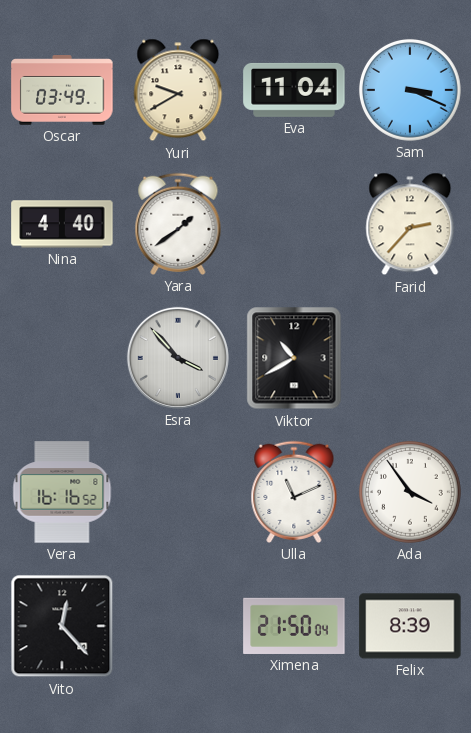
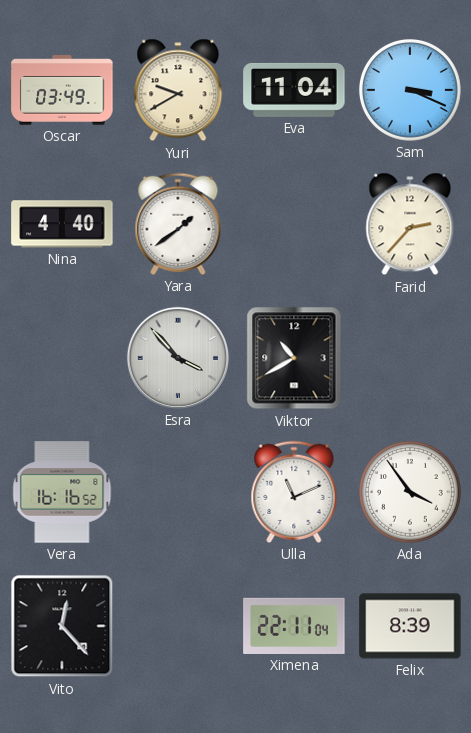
Ximena: 21:50 -> 22:11
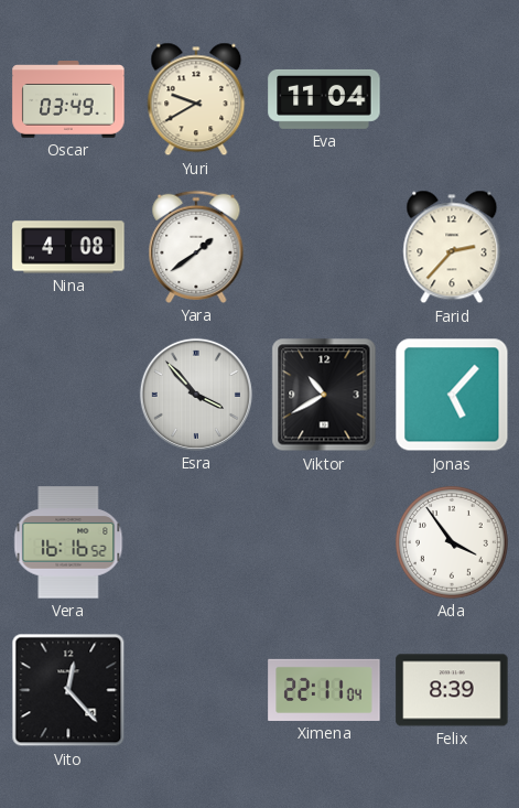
Sam: 3:19 -> none
Nina: 4:40 -> 4:08
Jonas: none -> 5:07
Ulla: 11:11 -> none
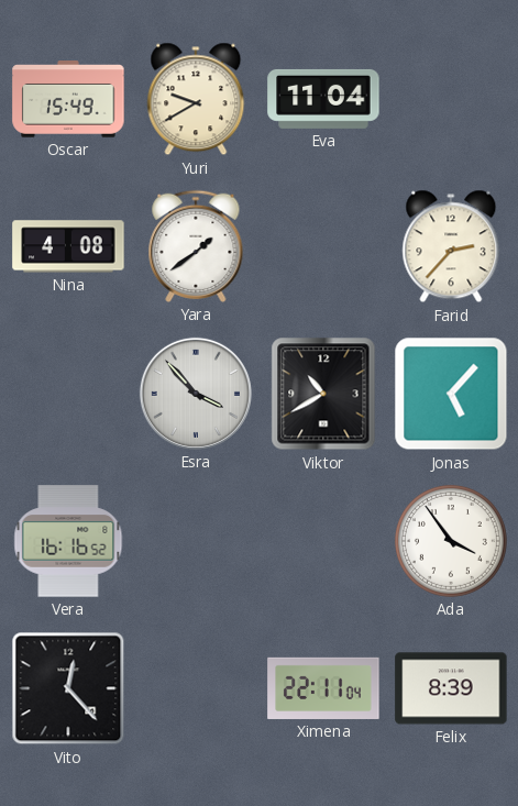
Oscar: 03:49 -> 15:49
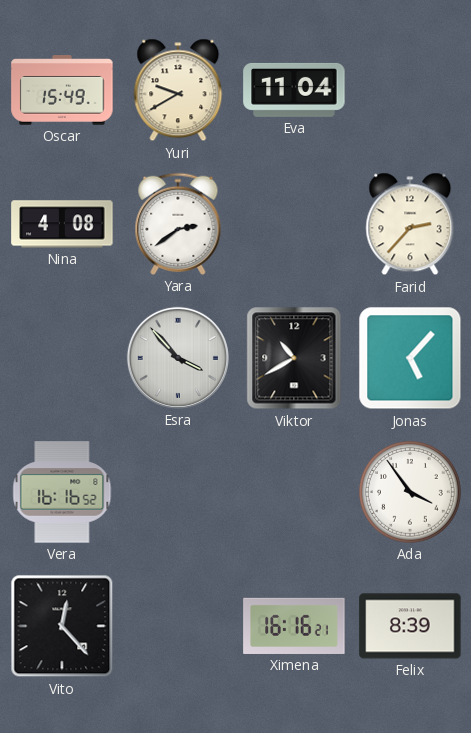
Yara: 1:39 -> 2:39
Ximena: 22:11 -> 16:16
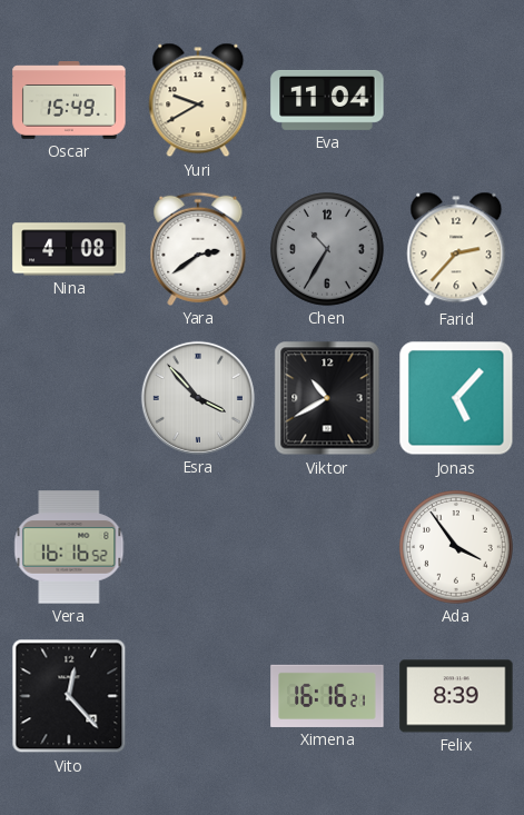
Chen: none -> 10:35
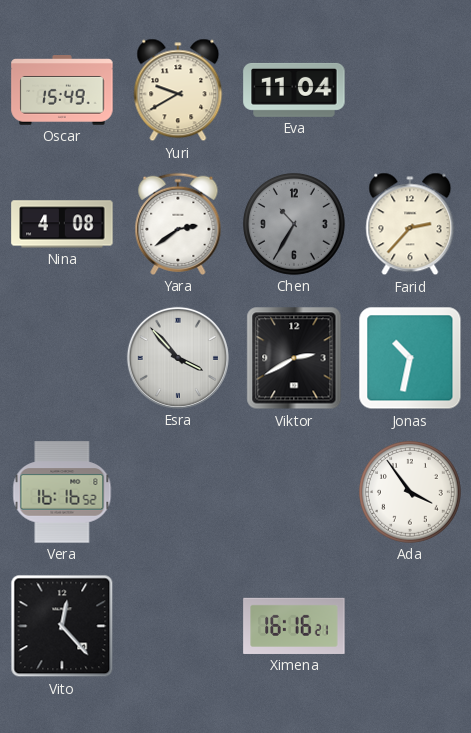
Viktor: 10:40 -> 2:40
Jonas: 5:07 -> 10:32
Felix: 8:39 -> none
